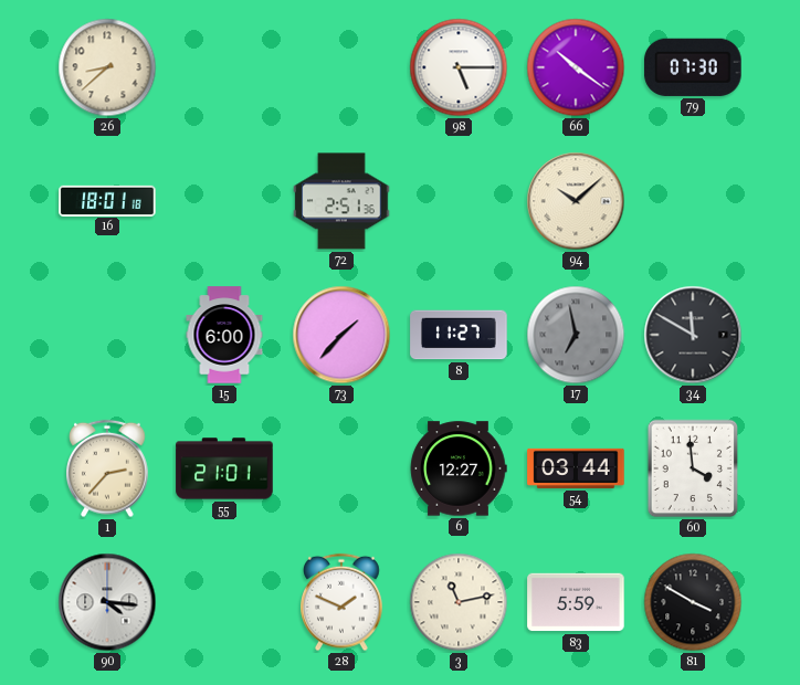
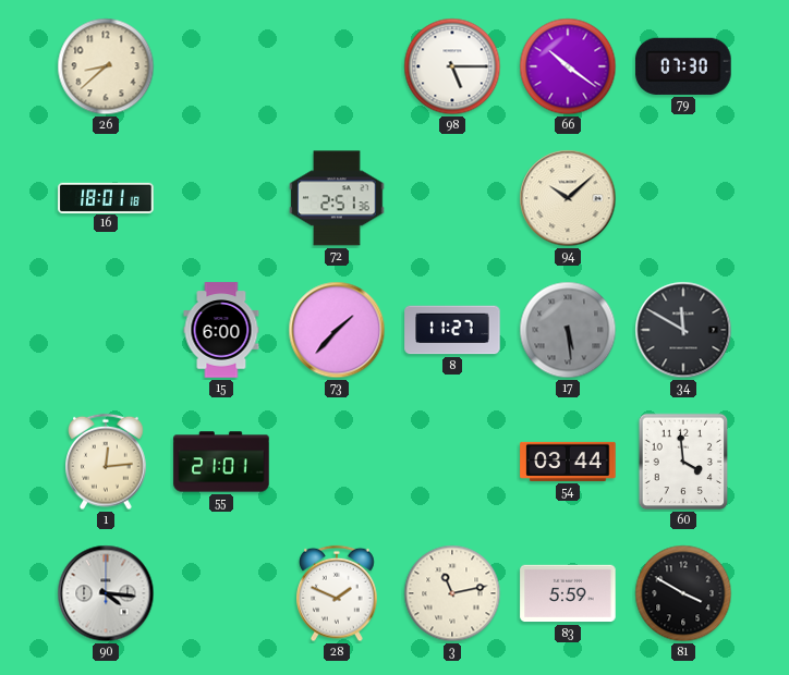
17: 6:58 -> 5:29
1: 2:37 -> 12:14
6: 12:27 -> none
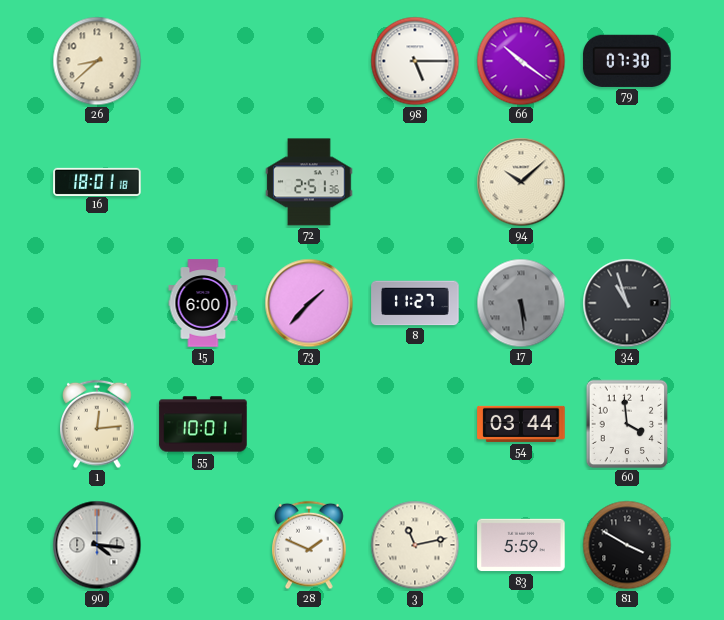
34: 11:50 -> 10:57
55: 21:01 -> 10:01
